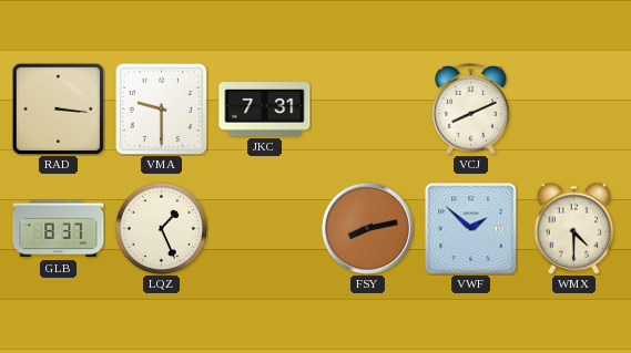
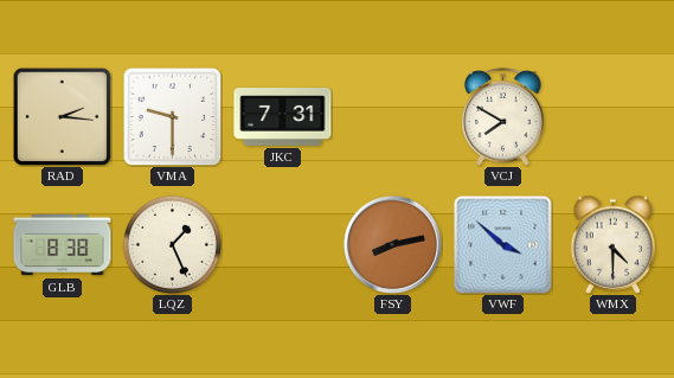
RAD: 3:16 -> 2:16
VCJ: 8:11 -> 7:50
GLB: 8:37 -> 8:38
VWF: 1:52 -> 3:52
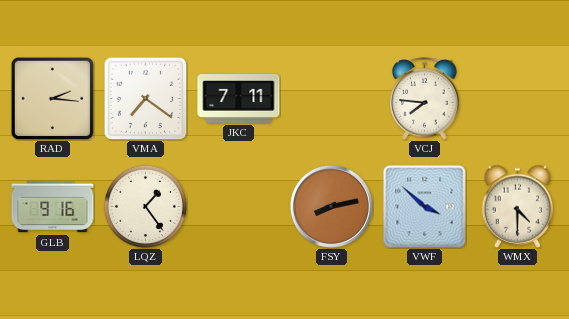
VMA: 9:30 -> 7:21
JKC: 7:31 -> 7:11
VCJ: 7:50 -> 7:46
GLB: 8:38 -> 9:16
LQZ: 1:26 -> 1:24
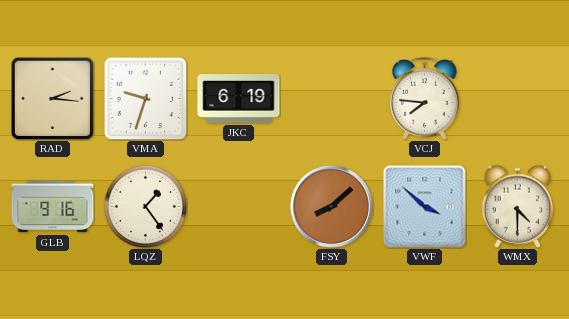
VMA: 7:21 -> 9:33
JKC: 7:11 -> 6:19
FSY: 8:13 -> 8:08
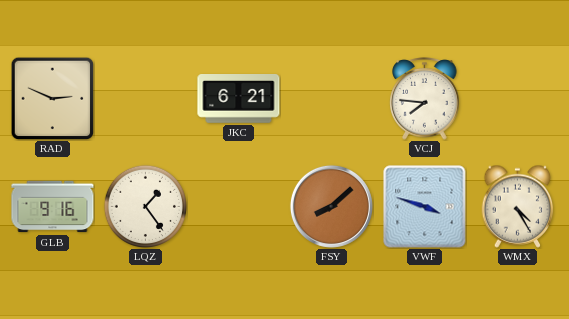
RAD: 2:16 -> 2:49
VMA: 9:33 -> none
JKC: 6:19 -> 6:21
VWF: 3:52 -> 3:48
WMX: 4:30 -> 4:25
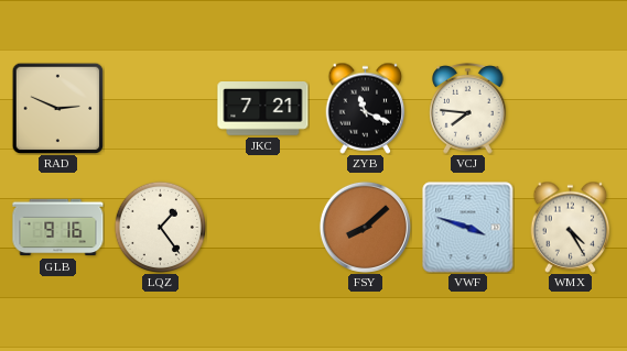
JKC: 6:21 -> 7:21
ZYB: none -> 11:19
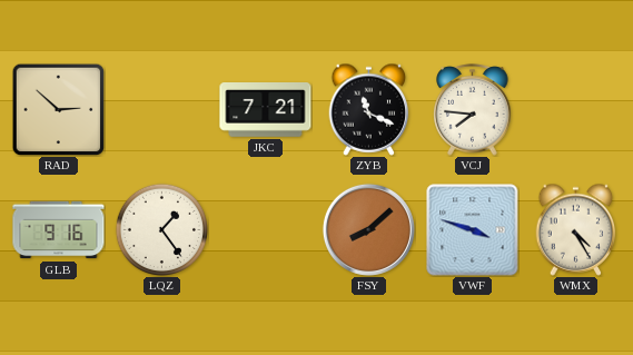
RAD: 2:49 -> 2:52
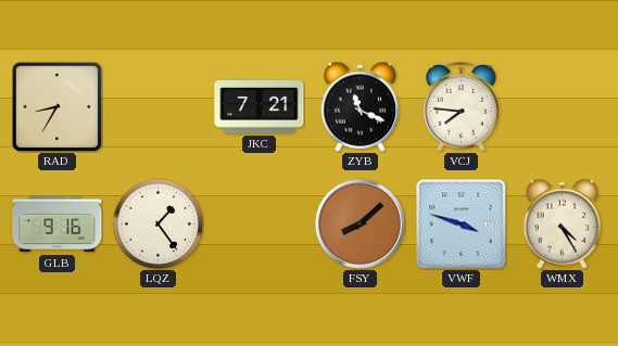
RAD: 2:52 -> 8:35
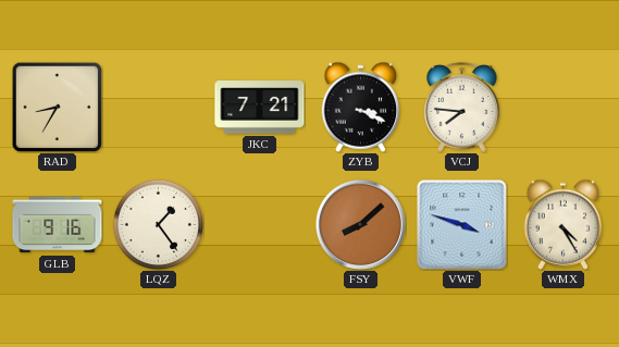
ZYB: 11:19 -> 3:19
